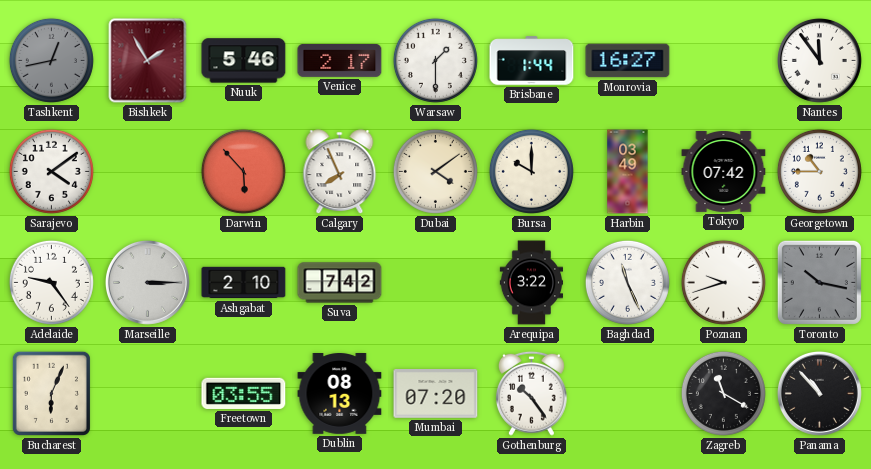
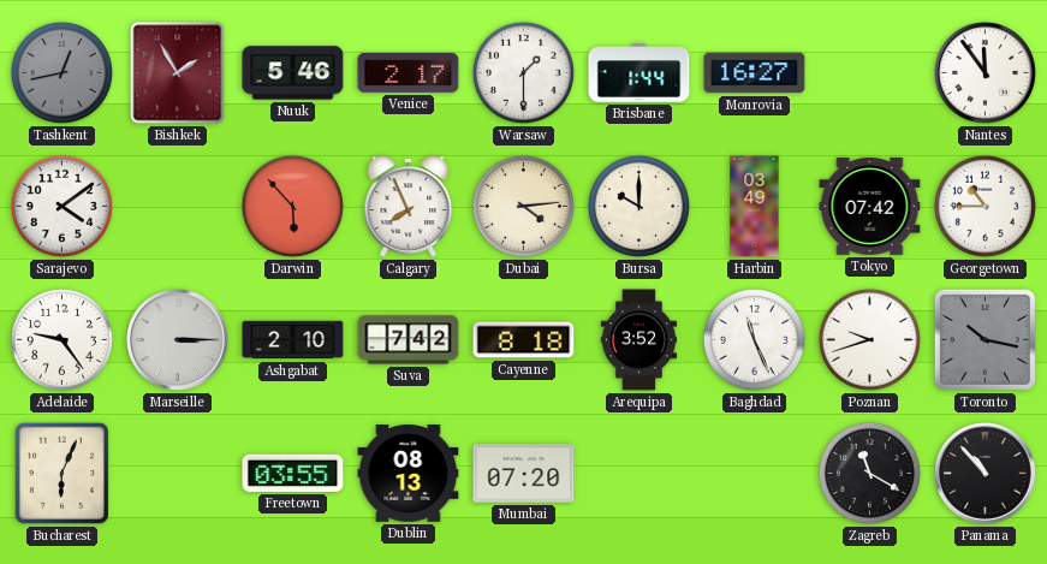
Dubai: 4:09 -> 4:14
Cayenne: none -> 8:18
Arequipa: 3:22 -> 3:52
Gothenburg: 10:24 -> none
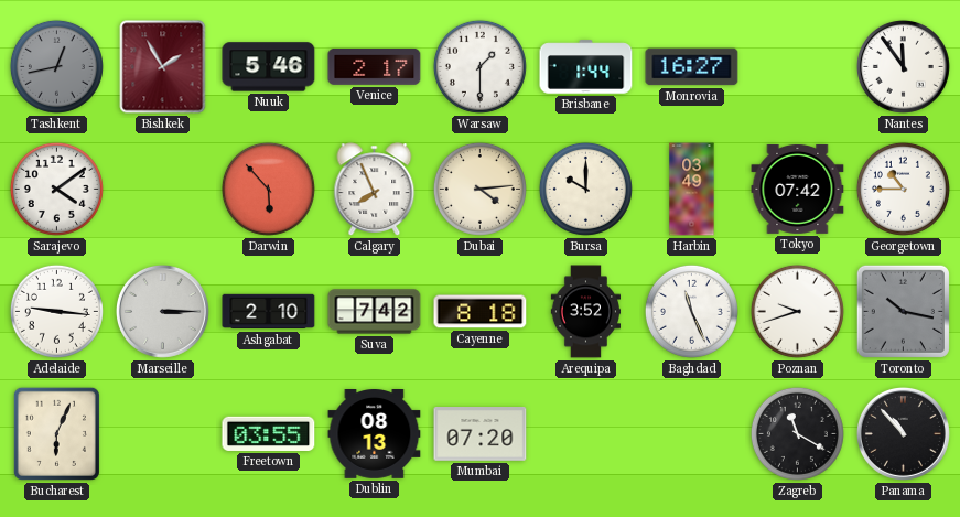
Adelaide: 9:24 -> 9:16
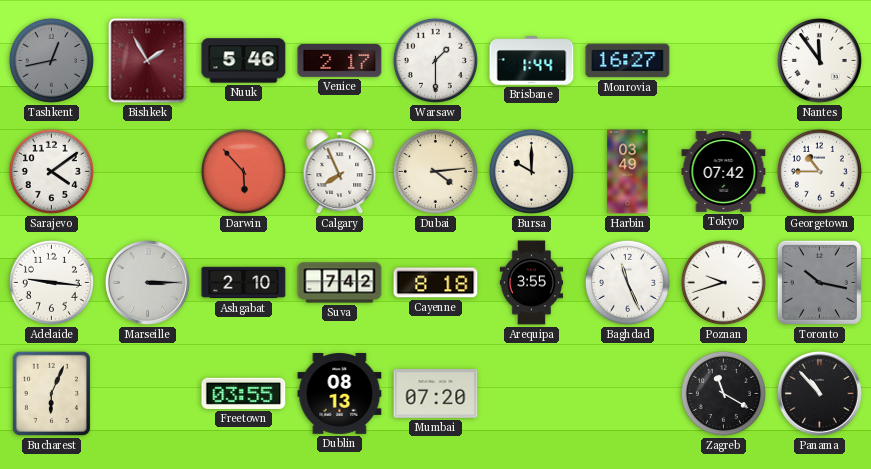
Arequipa: 3:52 -> 3:55
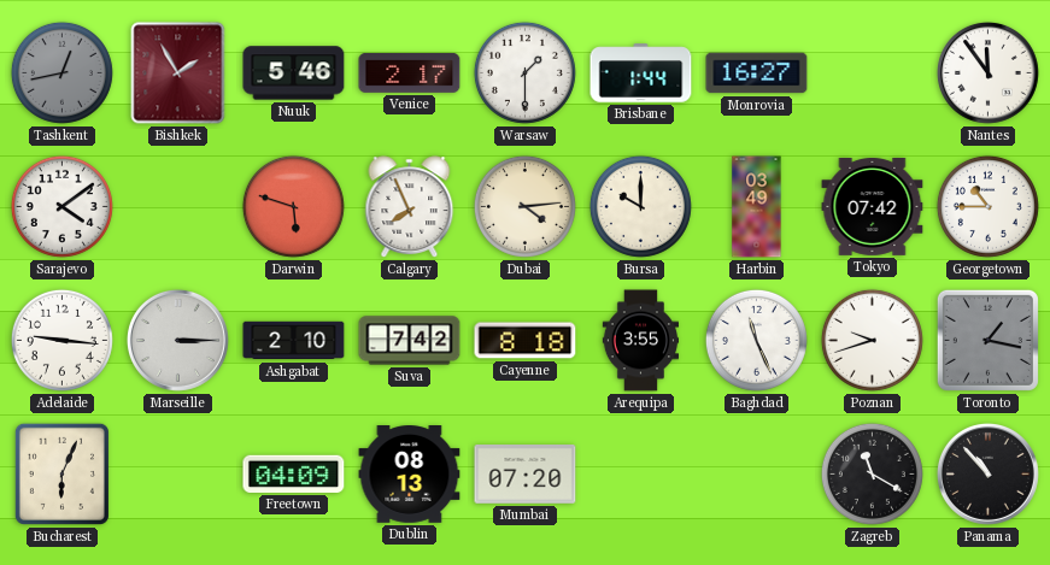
Darwin: 5:53 -> 5:48
Toronto: 10:17 -> 1:17
Freetown: 03:55 -> 04:09
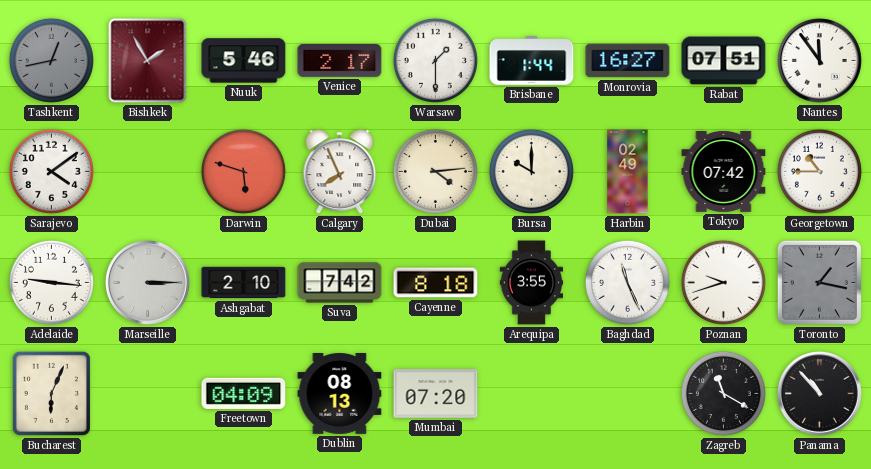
Rabat: none -> 07:51
Harbin: 03:49 -> 02:49
